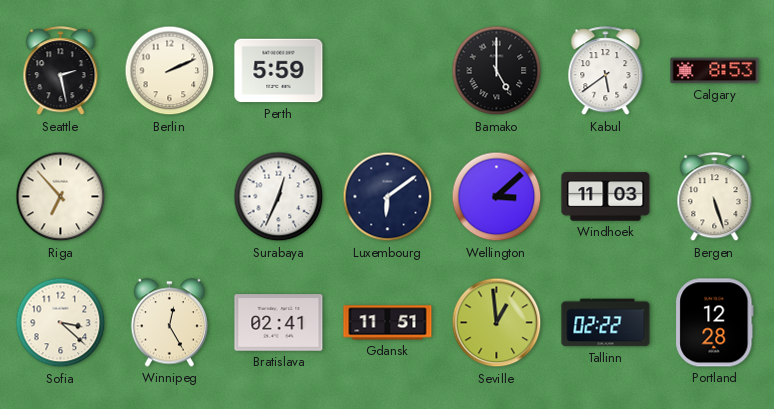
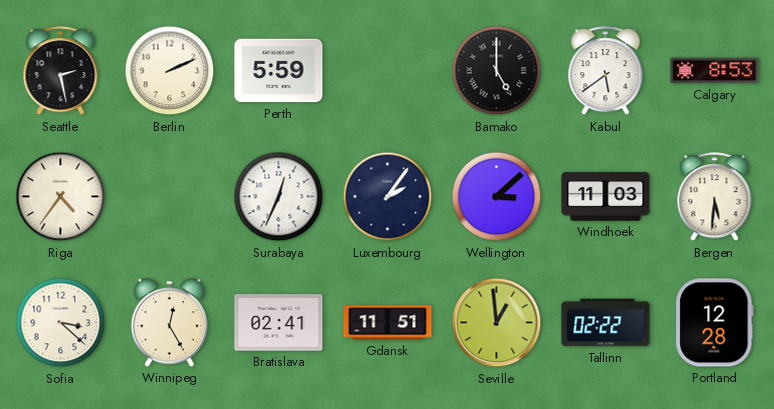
Riga: 6:53 -> 4:36
Luxembourg: 6:09 -> 2:06
Bergen: 5:27 -> 5:31
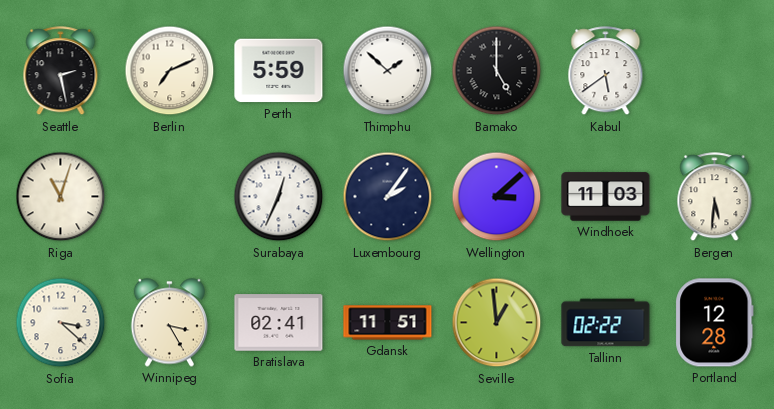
Berlin: 2:11 -> 7:11
Thimphu: none -> 1:52
Calgary: 8:53 -> none
Riga: 4:36 -> 11:03
Winnipeg: 12:25 -> 3:25
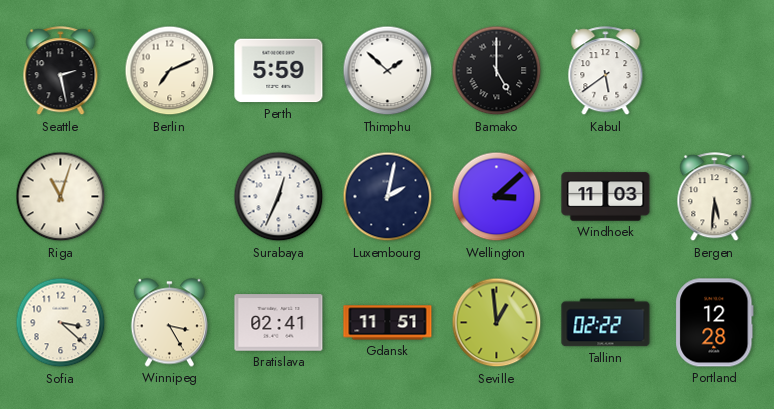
Luxembourg: 2:06 -> 2:02
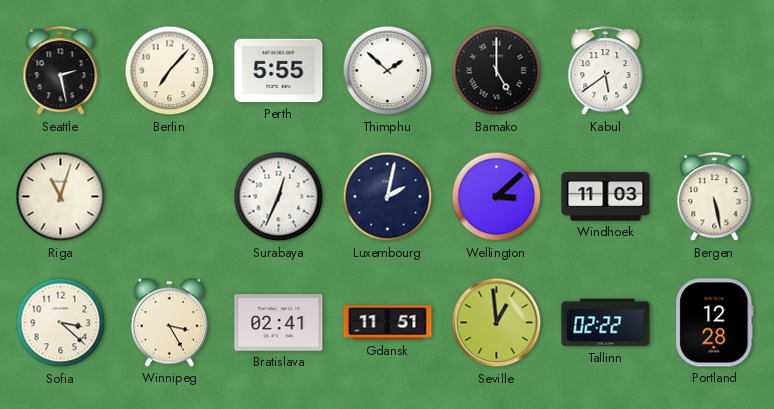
Berlin: 7:11 -> 7:07
Perth: 5:59 -> 5:55
Bergen: 5:31 -> 5:28
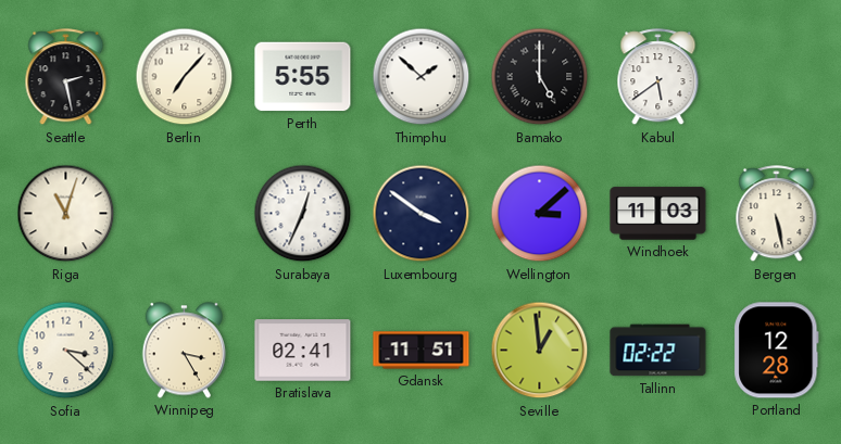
Luxembourg: 2:02 -> 3:51
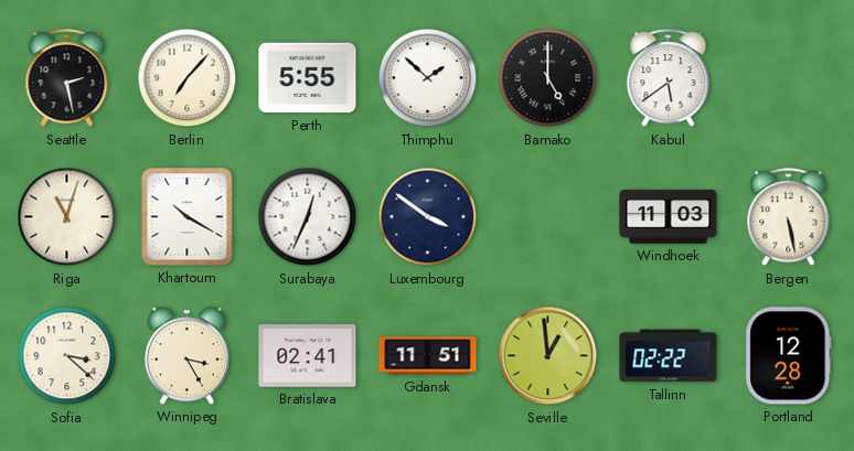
Khartoum: none -> 10:20
Wellington: 3:08 -> none
